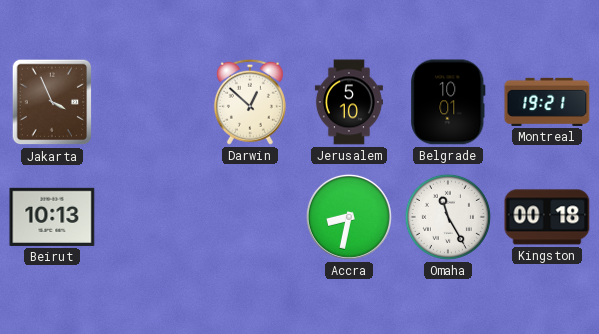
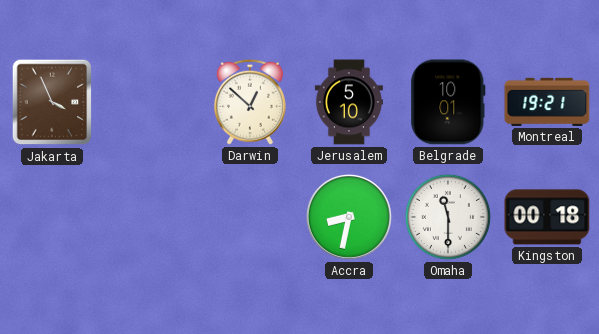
Beirut: 10:13 -> none
Omaha: 11:25 -> 11:30
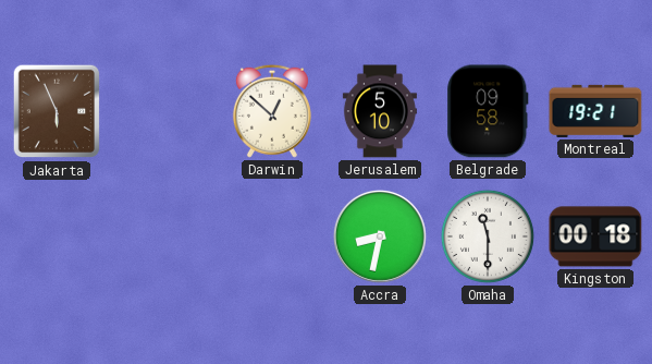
Jakarta: 3:56 -> 5:56
Belgrade: 10:01 -> 09:58
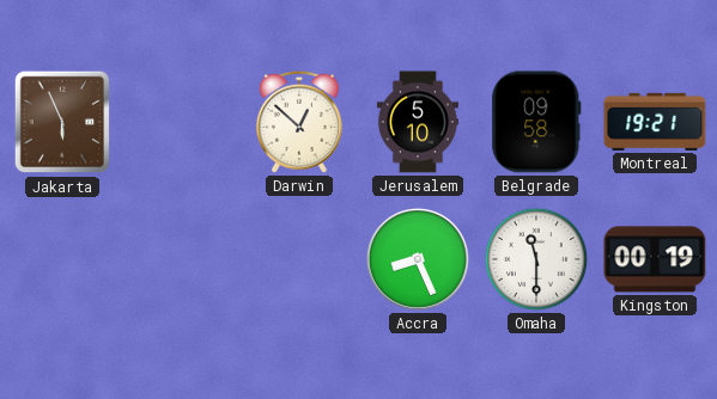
Accra: 8:32 -> 8:26
Kingston: 00:18 -> 00:19
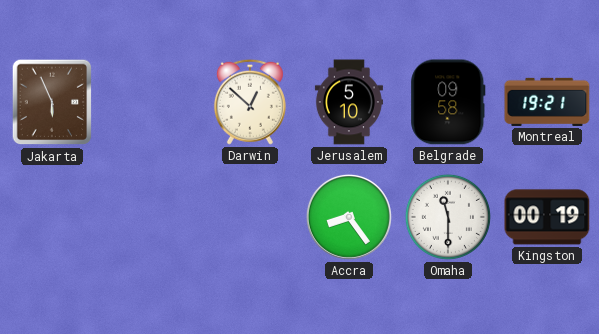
Accra: 8:26 -> 8:24
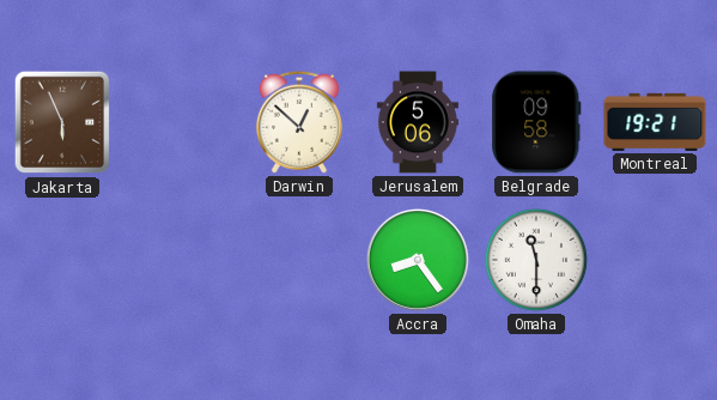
Jerusalem: 5:10 -> 5:06
Kingston: 00:19 -> none
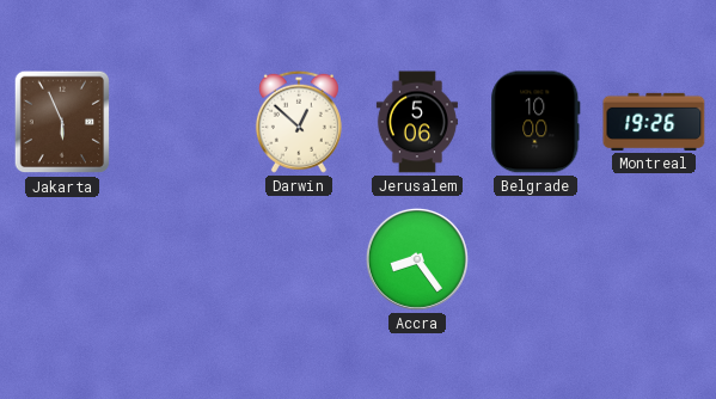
Belgrade: 09:58 -> 10:00
Montreal: 19:21 -> 19:26
Omaha: 11:30 -> none
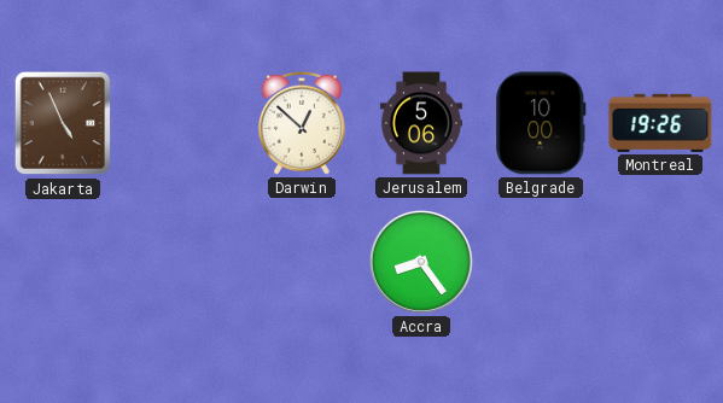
Jakarta: 5:56 -> 4:56
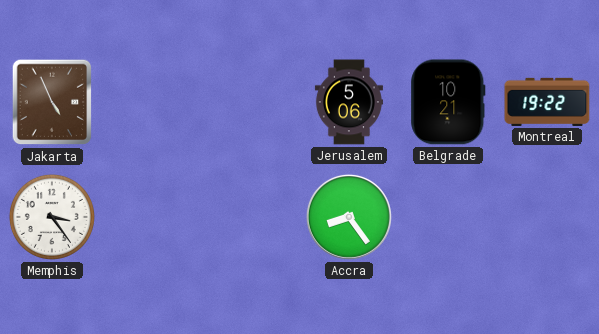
Darwin: 12:52 -> none
Belgrade: 10:00 -> 10:21
Montreal: 19:26 -> 19:22
Memphis: none -> 3:24
